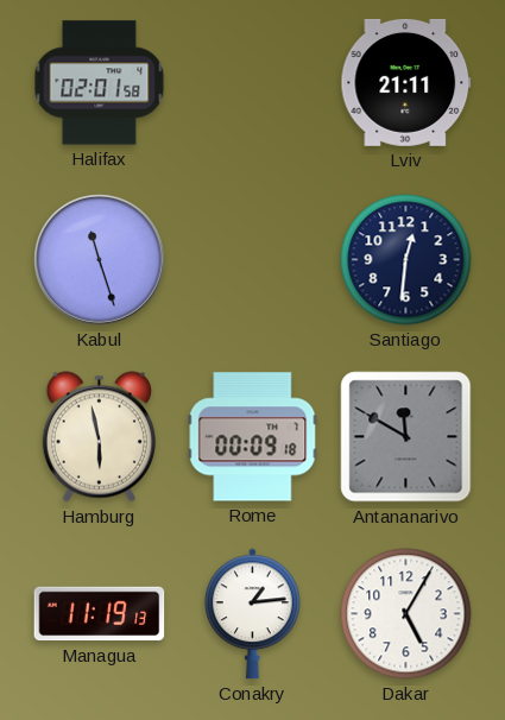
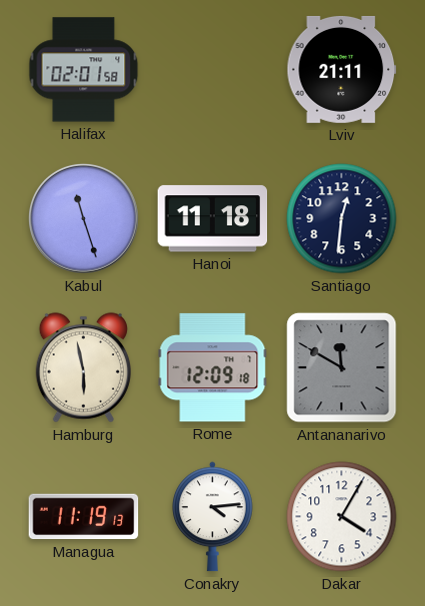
Hanoi: none -> 11:18
Rome: 00:09 -> 12:09
Conakry: 1:14 -> 4:14
Dakar: 5:05 -> 4:05
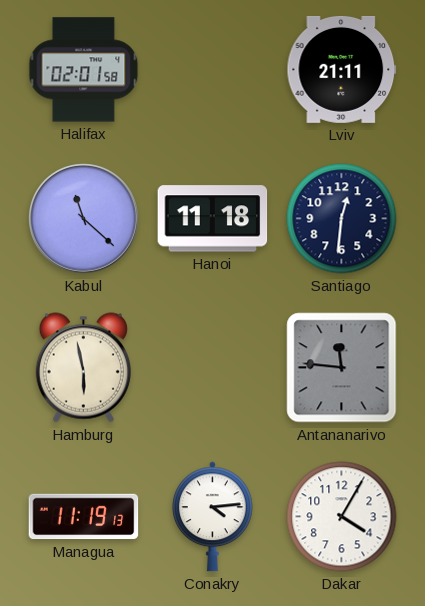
Kabul: 11:27 -> 11:22
Rome: 12:09 -> none
Antananarivo: 11:50 -> 11:46
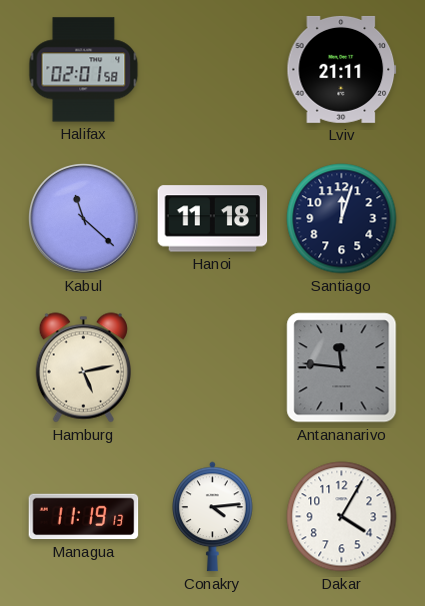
Santiago: 12:31 -> 12:03
Hamburg: 5:58 -> 5:13
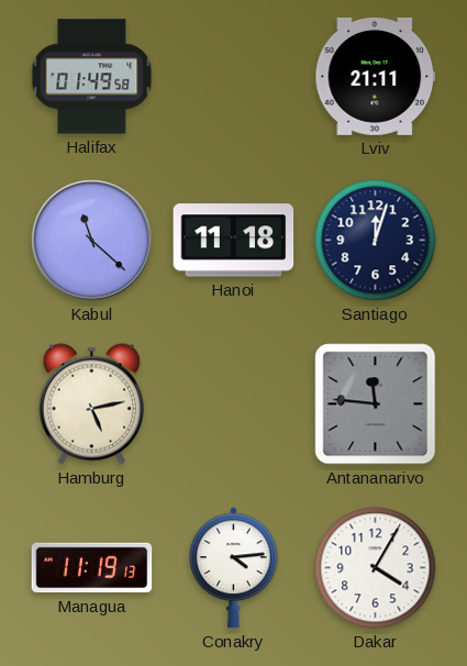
Halifax: 02:01 -> 01:49
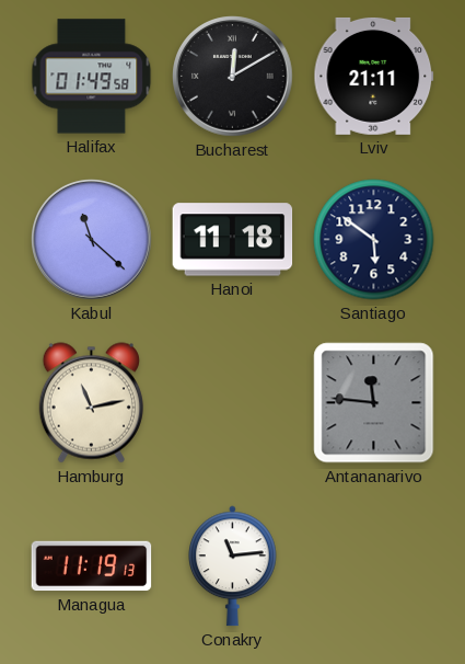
Bucharest: none -> 12:10
Santiago: 12:03 -> 5:51
Hamburg: 5:13 -> 11:13
Conakry: 4:14 -> 11:14
Dakar: 4:05 -> none
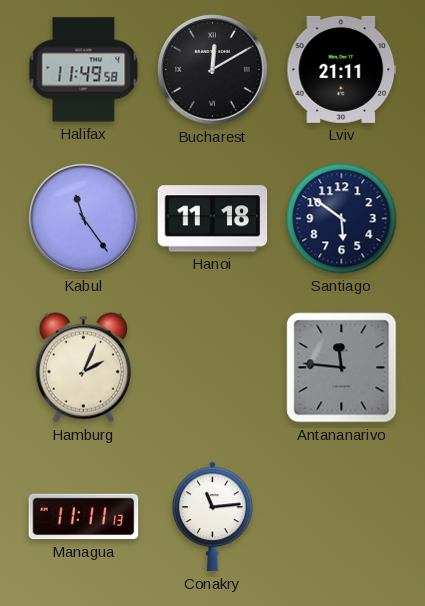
Halifax: 01:49 -> 11:49
Kabul: 11:22 -> 11:24
Hamburg: 11:13 -> 2:04
Managua: 11:19 -> 11:11
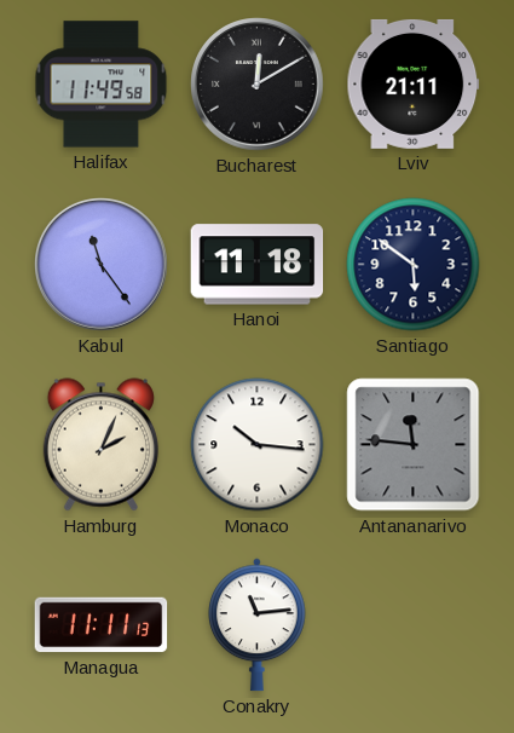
Monaco: none -> 10:16
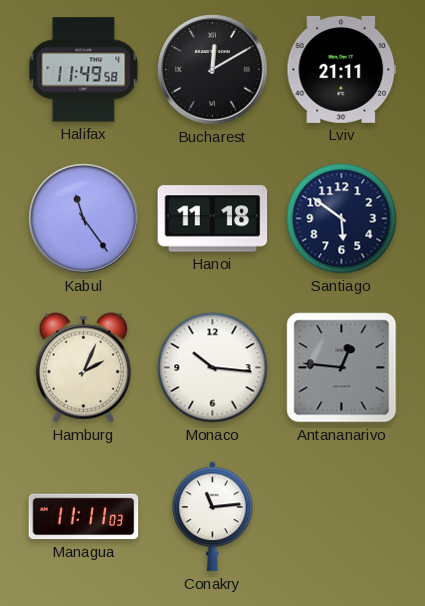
Antananarivo: 11:46 -> 12:46
Managua: 11:11:13 -> 11:11:03
